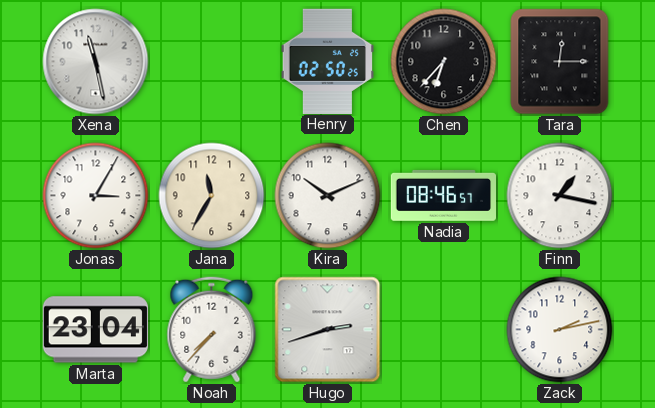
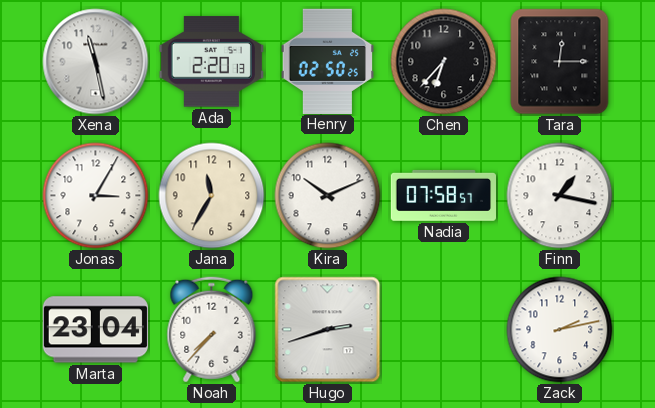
Ada: none -> 2:20
Nadia: 08:46 -> 07:58
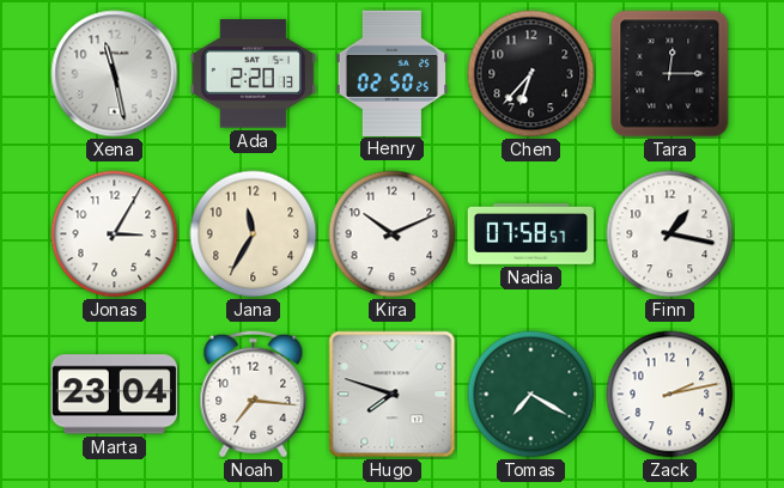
Noah: 7:37 -> 7:16
Hugo: 2:42 -> 7:48
Tomas: none -> 7:20
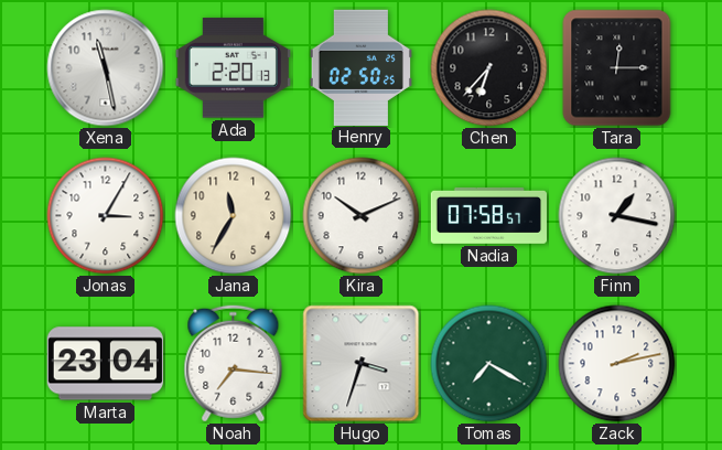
Hugo: 7:48 -> 3:33
